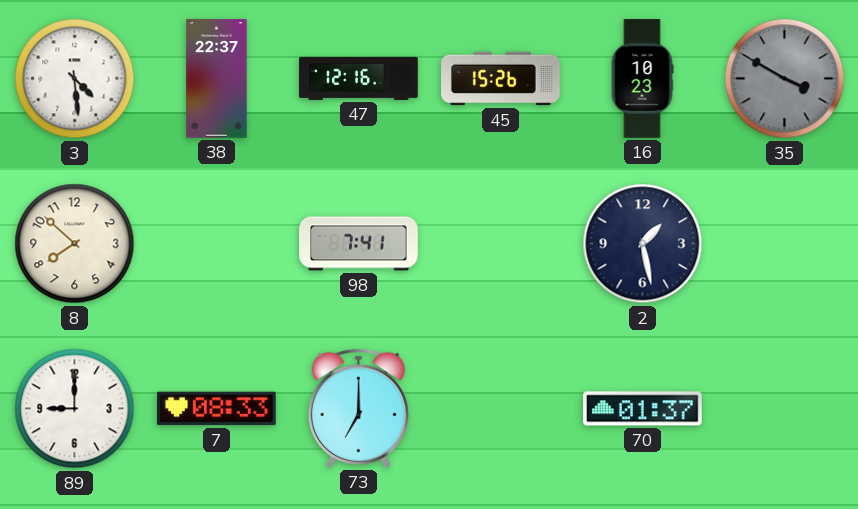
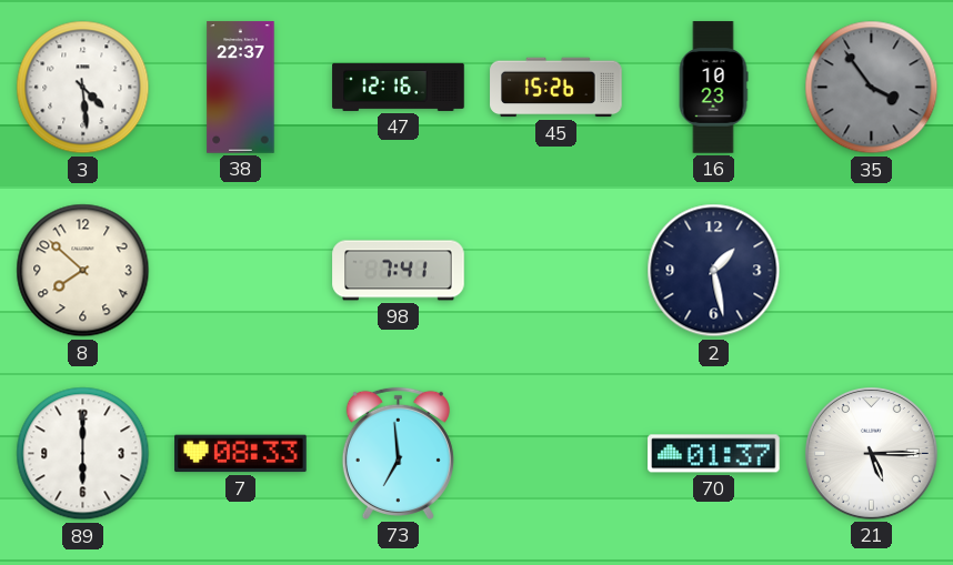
35: 3:50 -> 3:54
89: 9:00 -> 6:00
73: 7:00 -> 6:59
21: none -> 5:15
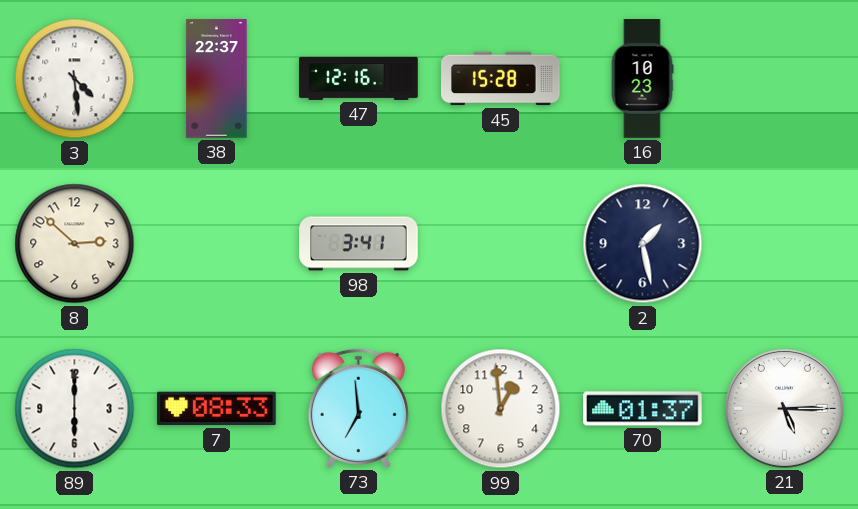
45: 15:26 -> 15:28
35: 3:54 -> none
8: 7:52 -> 2:52
98: 7:41 -> 3:41
99: none -> 12:59
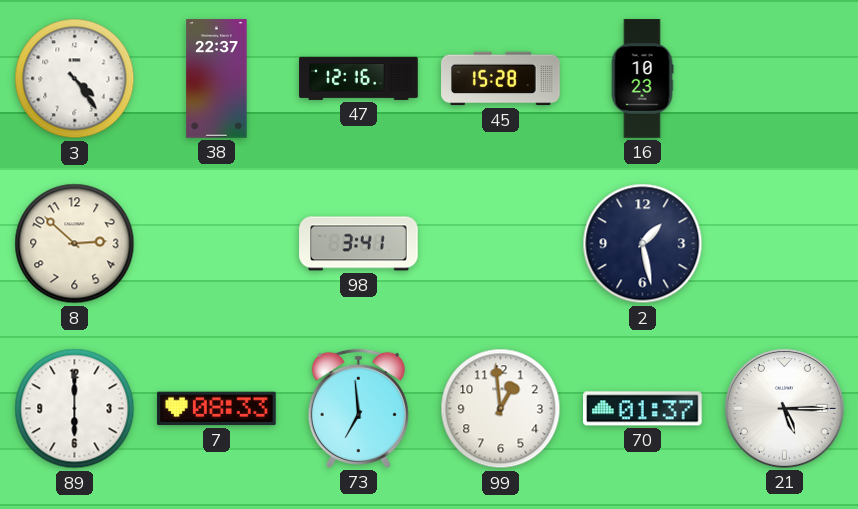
3: 4:29 -> 4:24
